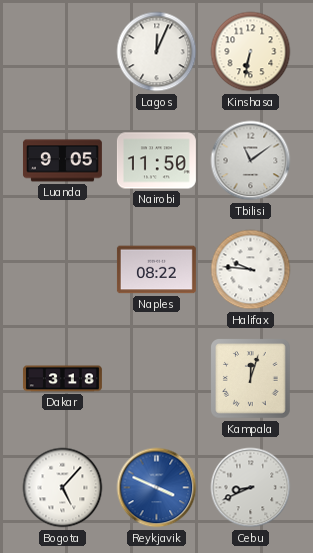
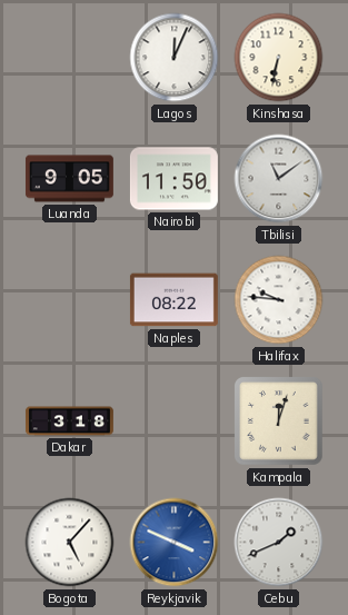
Cebu: 8:41 -> 1:41
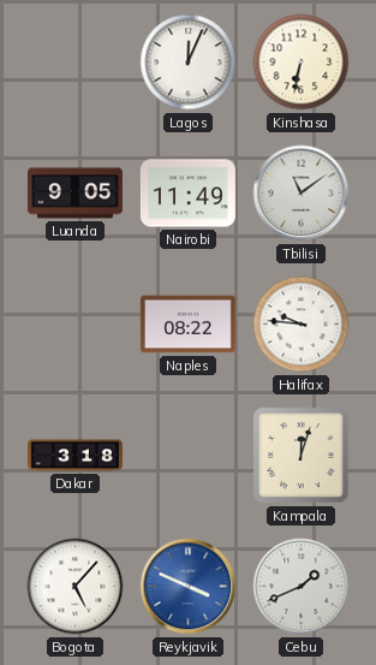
Nairobi: 11:50 -> 11:49
